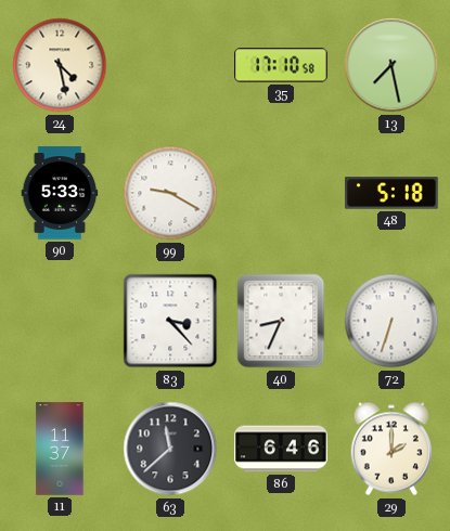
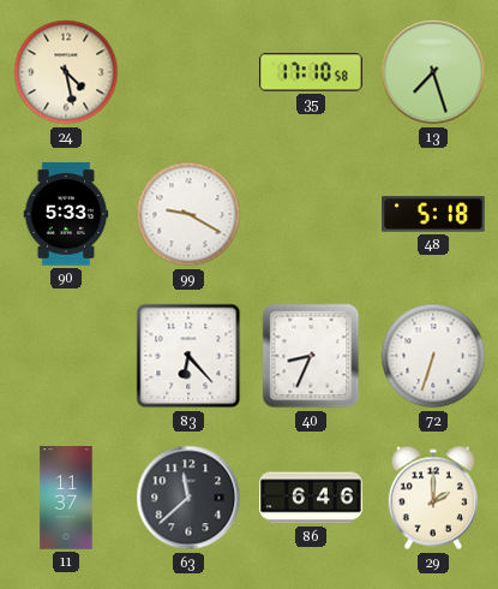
13: 7:28 -> 7:27
83: 3:23 -> 6:23
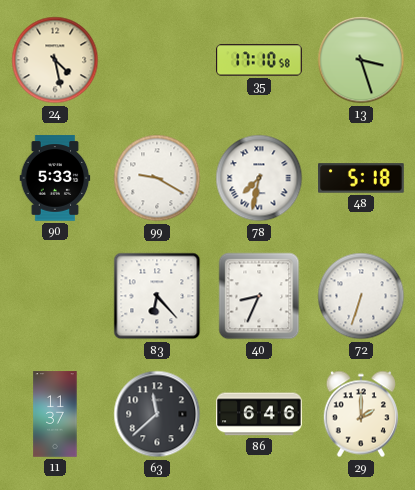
13: 7:27 -> 3:27
78: none -> 7:32
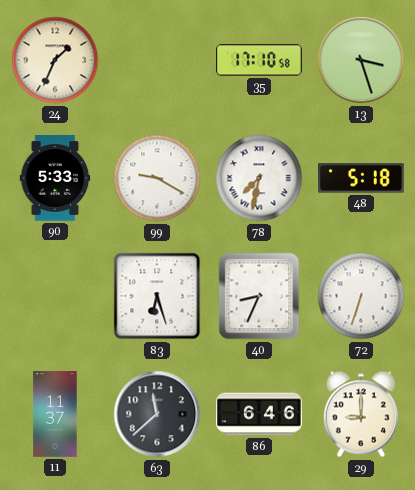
24: 4:28 -> 1:34
83: 6:23 -> 6:27
29: 2:00 -> 9:00
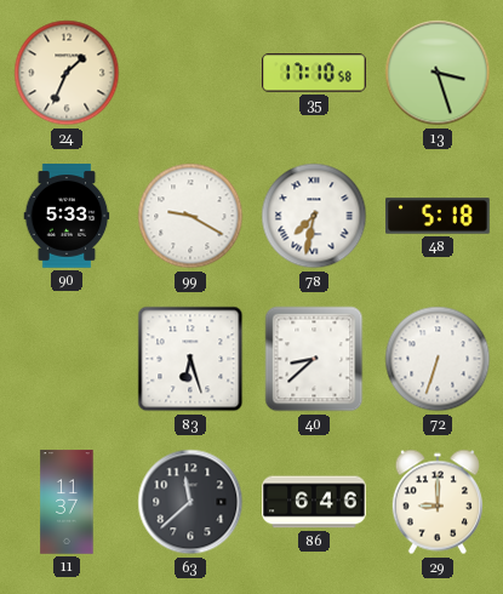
40: 8:34 -> 8:38
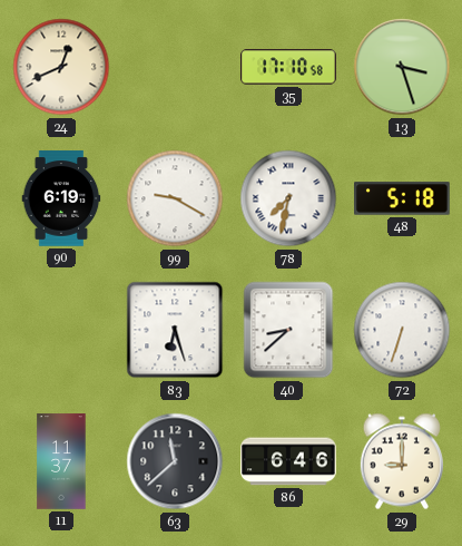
24: 1:34 -> 12:41
90: 5:33 -> 6:19
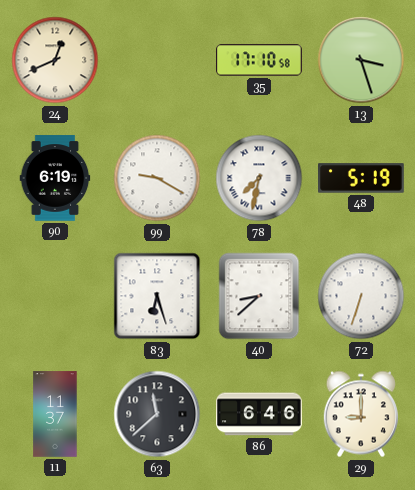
48: 5:18 -> 5:19
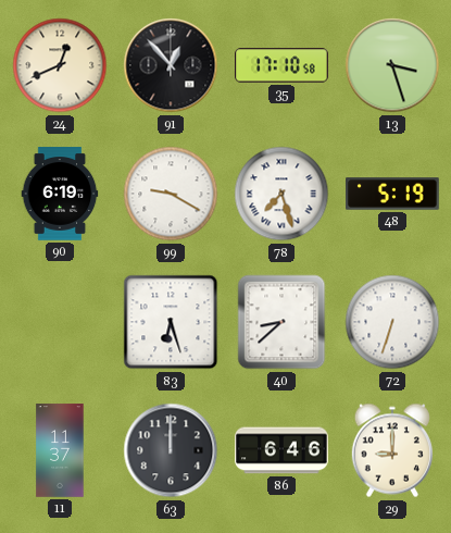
91: none -> 12:53
78: 7:32 -> 7:27
63: 11:38 -> 12:00
